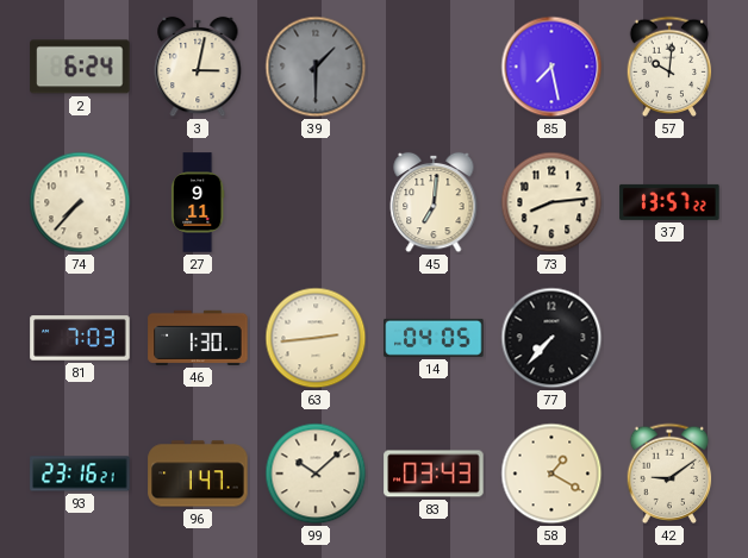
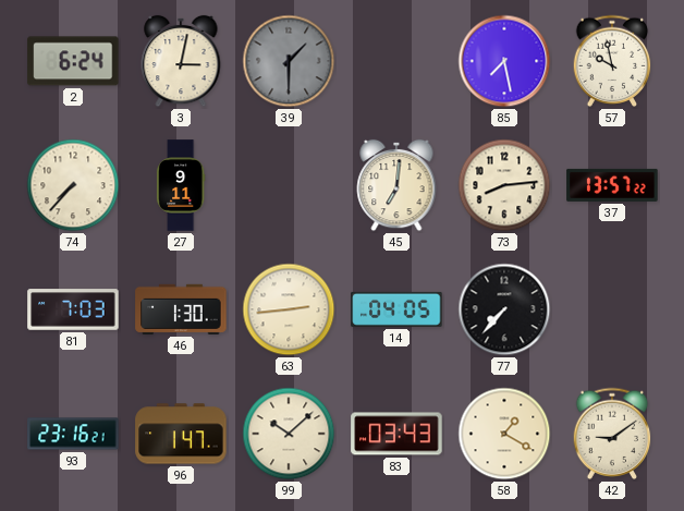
57: 10:01 -> 9:58
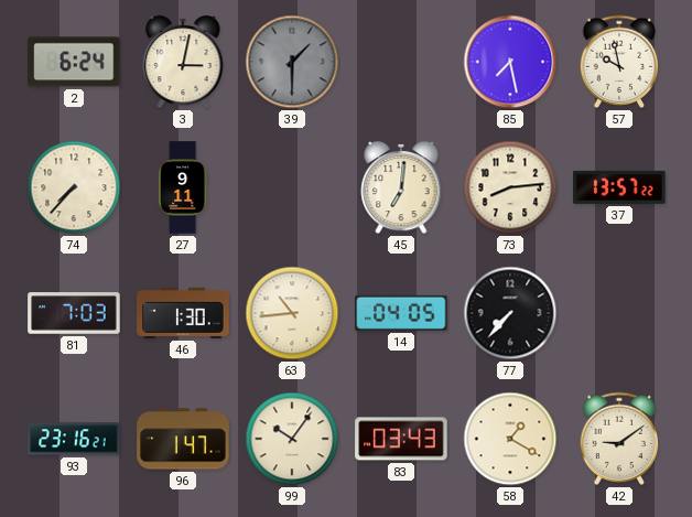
63: 2:44 -> 10:44
99: 10:08 -> 10:06
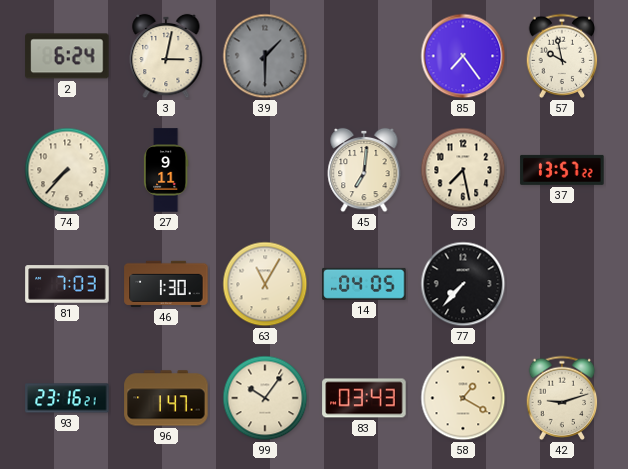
85: 7:28 -> 7:24
73: 8:14 -> 7:28
63: 10:44 -> 11:05
42: 9:09 -> 9:12
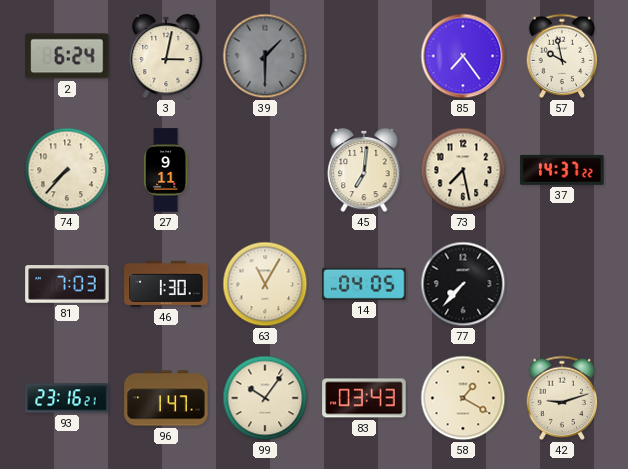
37: 13:57 -> 14:37
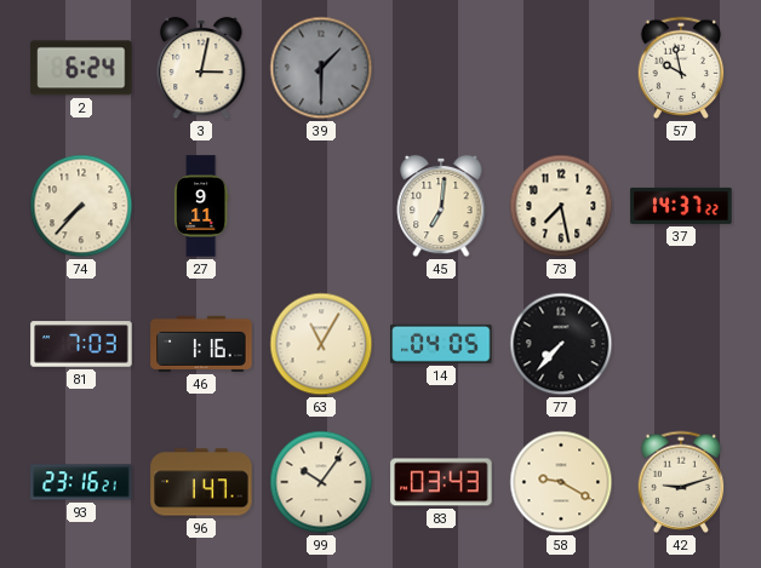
85: 7:24 -> none
46: 1:30 -> 1:16
58: 1:20 -> 9:20
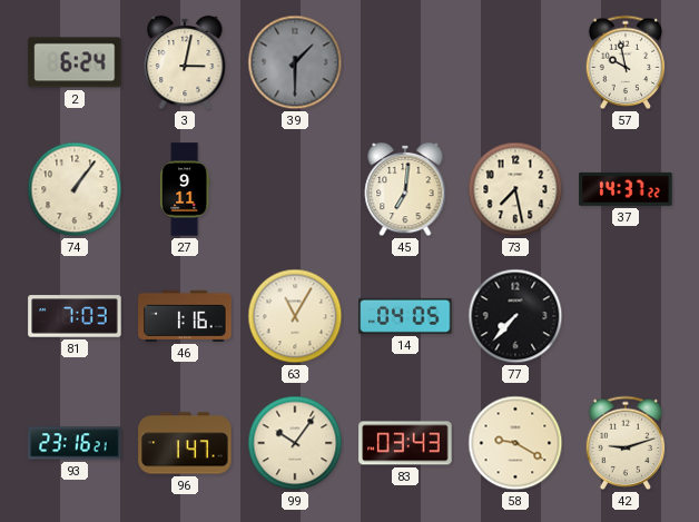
74: 7:37 -> 1:06
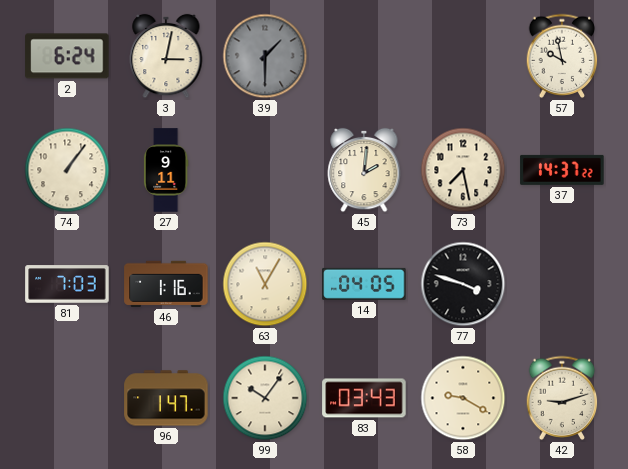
45: 7:01 -> 2:01
77: 7:37 -> 3:48
93: 23:16 -> none
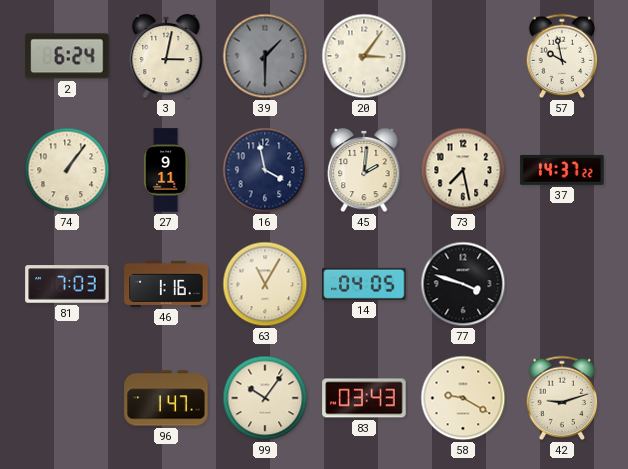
20: none -> 3:06
16: none -> 3:58
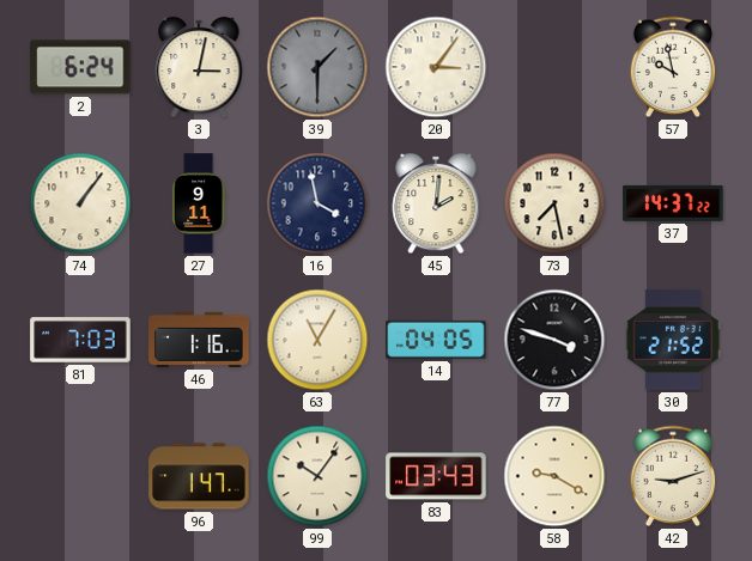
30: none -> 21:52
